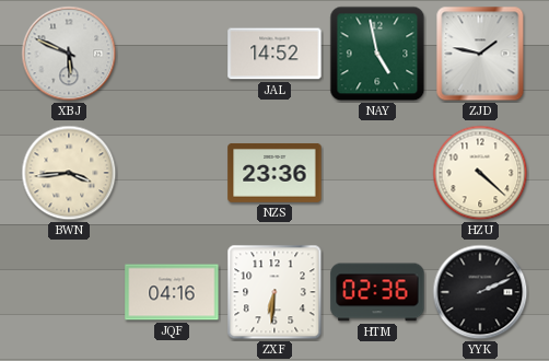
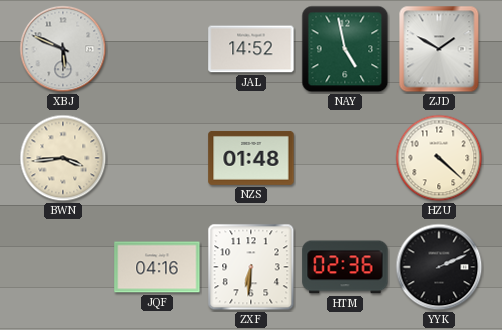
ZJD: 1:47 -> 1:50
NZS: 23:36 -> 01:48
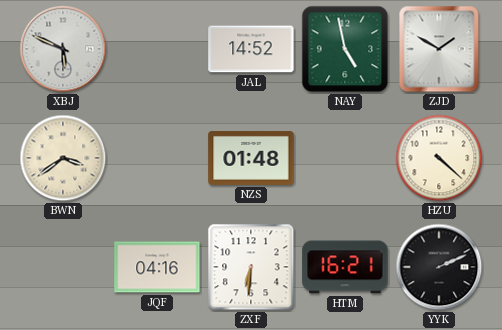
BWN: 3:44 -> 3:39
HTM: 02:36 -> 16:21
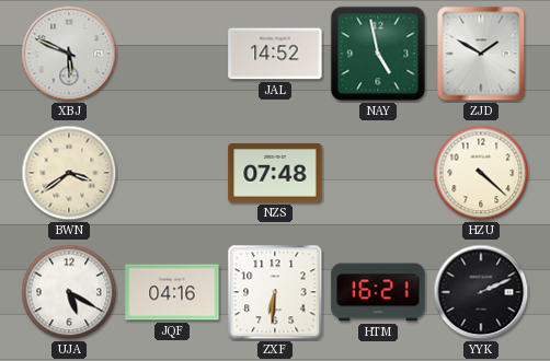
NZS: 01:48 -> 07:48
UJA: none -> 5:20
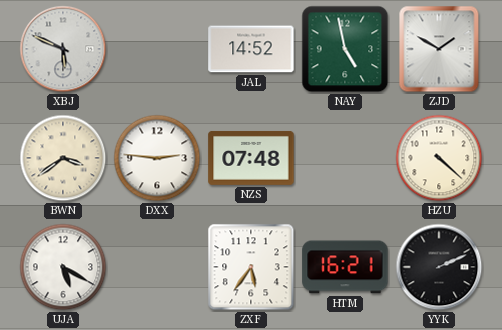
DXX: none -> 2:46
JQF: 04:16 -> none
ZXF: 6:31 -> 5:36
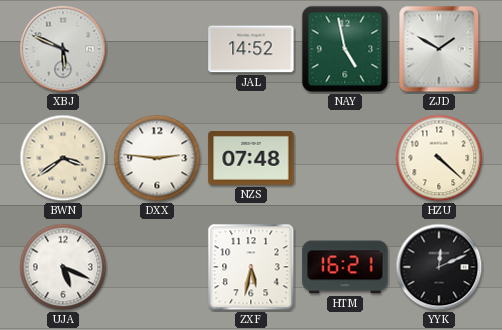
UJA: 5:20 -> 5:19
ZXF: 5:36 -> 5:32
YYK: 2:11 -> 12:11
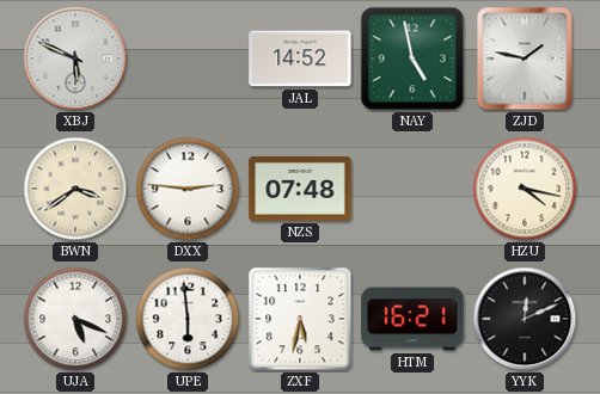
ZJD: 1:50 -> 1:47
HZU: 4:22 -> 4:17
UPE: none -> 5:59
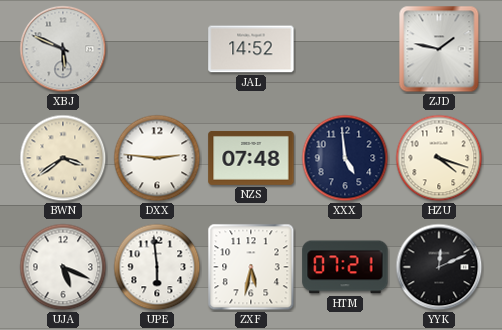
NAY: 4:58 -> none
XXX: none -> 4:59
HZU: 4:17 -> 4:18
HTM: 16:21 -> 07:21
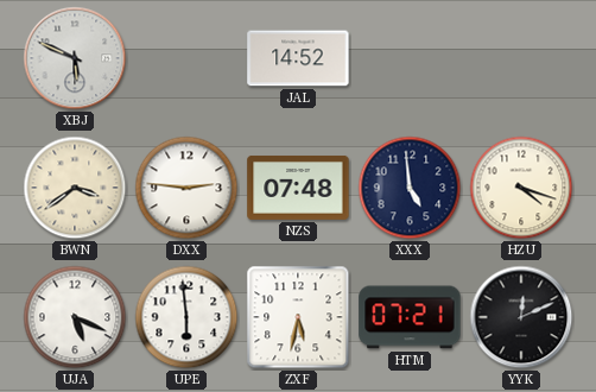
ZJD: 1:47 -> none
